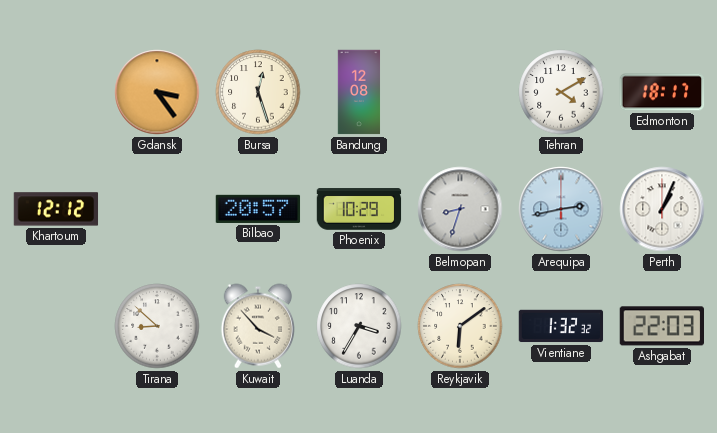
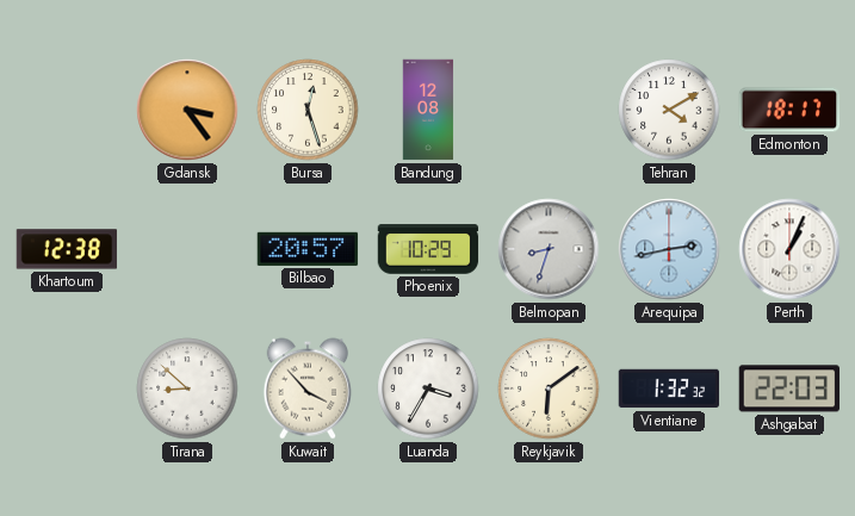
Khartoum: 12:12 -> 12:38
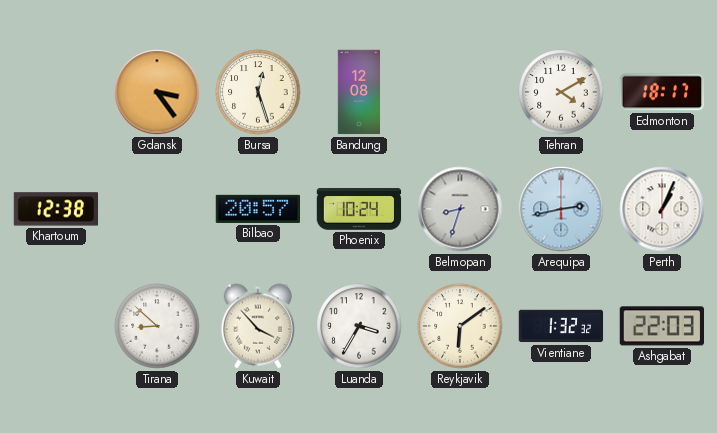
Phoenix: 10:29 -> 10:24
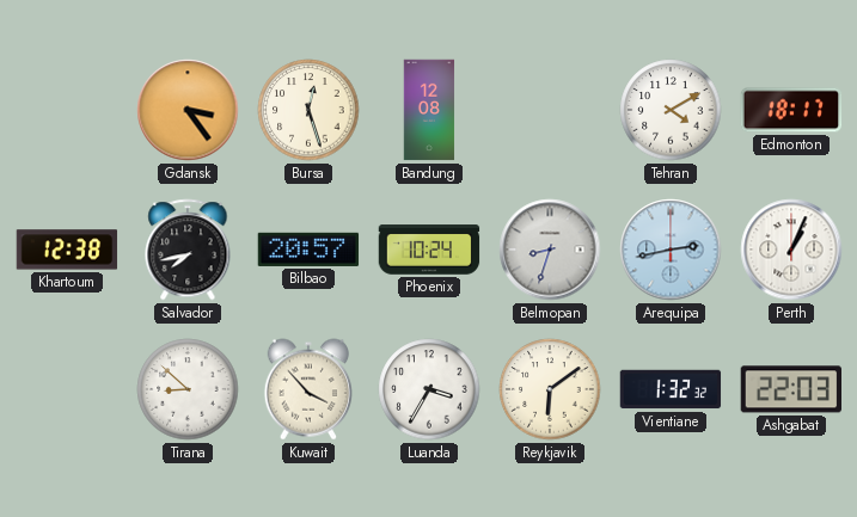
Salvador: none -> 7:43
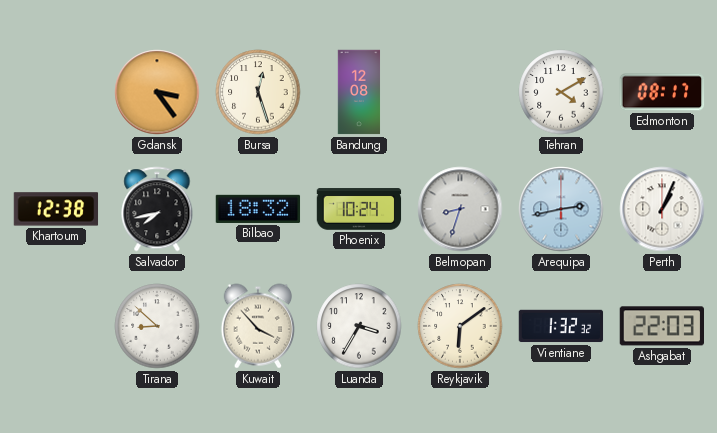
Edmonton: 18:17 -> 08:17
Bilbao: 20:57 -> 18:32
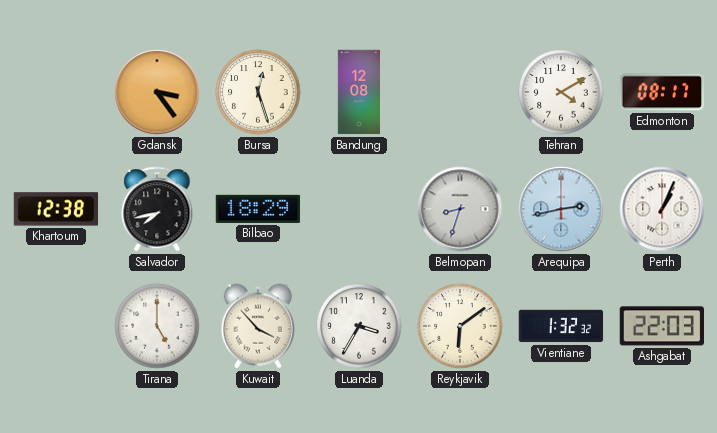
Bilbao: 18:32 -> 18:29
Phoenix: 10:24 -> none
Tirana: 8:52 -> 5:00
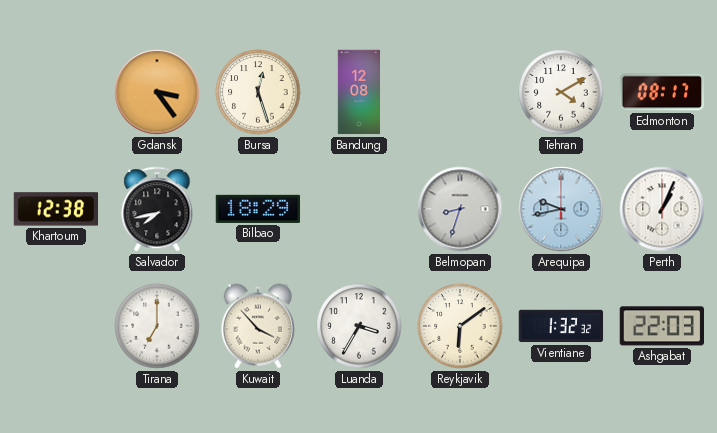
Arequipa: 2:43 -> 9:43
Tirana: 5:00 -> 7:00
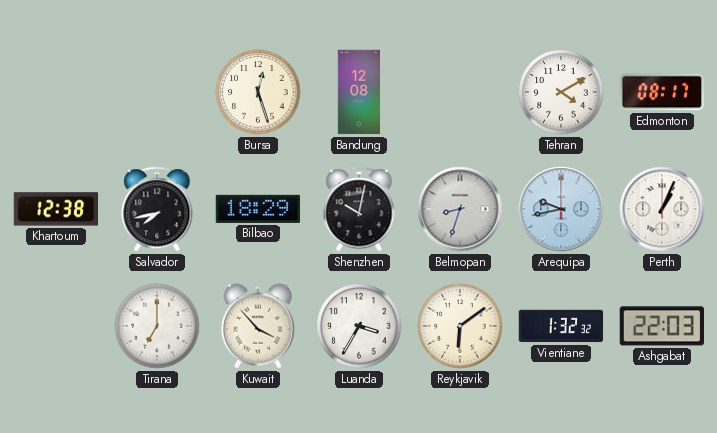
Gdansk: 3:24 -> none
Shenzhen: none -> 10:02
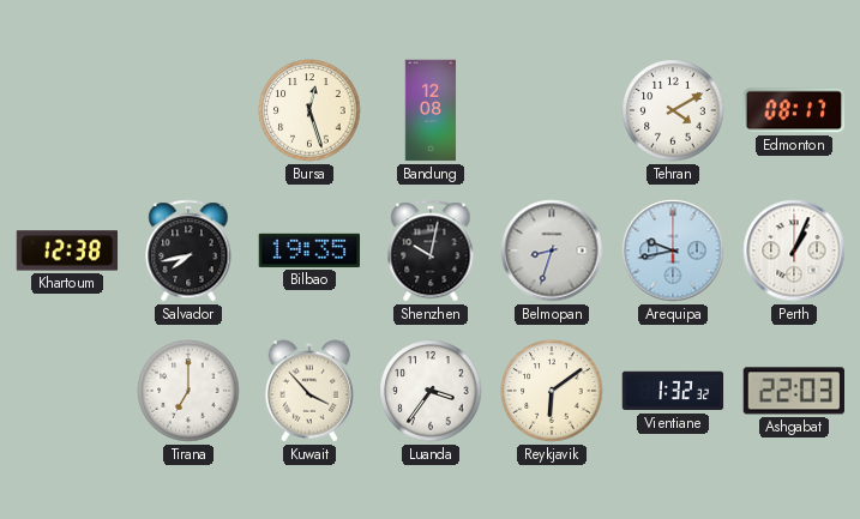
Bilbao: 18:29 -> 19:35
Luanda: 3:35 -> 3:36
